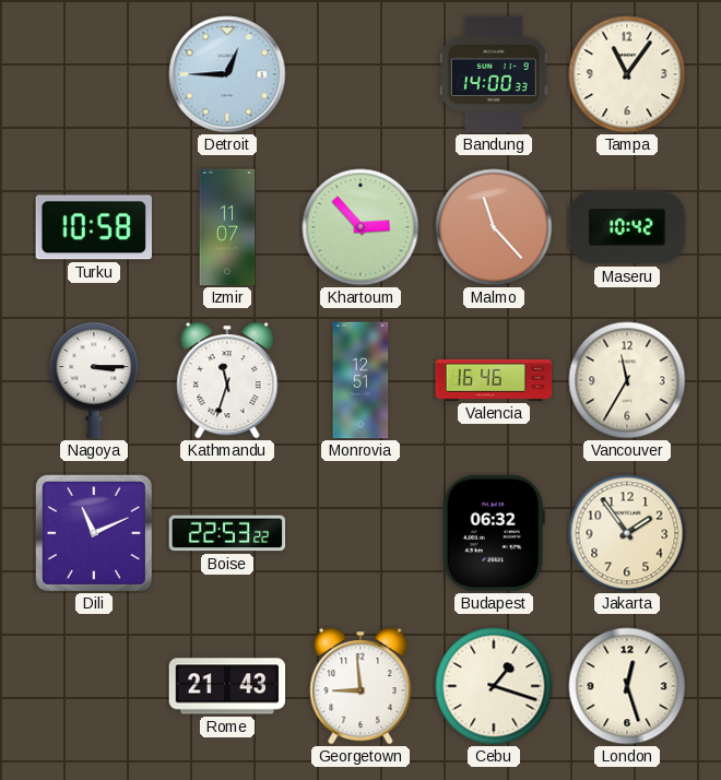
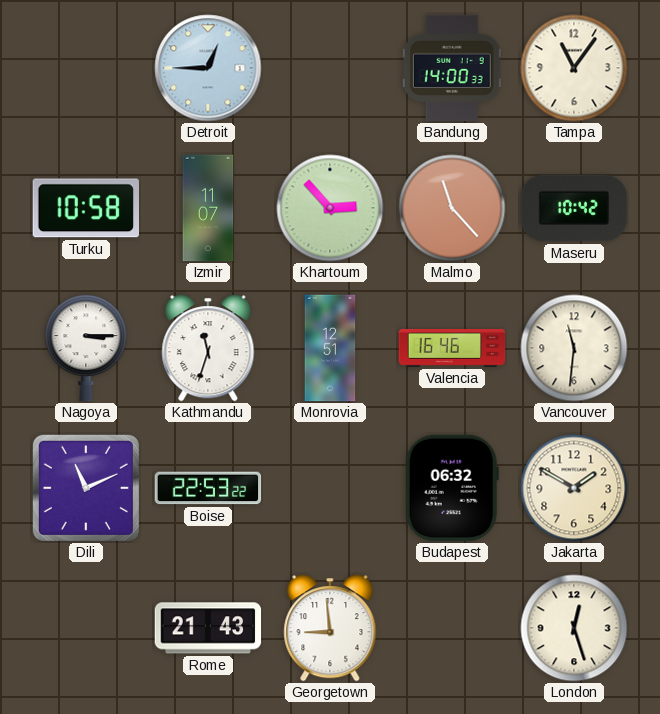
Vancouver: 11:35 -> 11:31
Jakarta: 1:54 -> 1:50
Cebu: 1:18 -> none
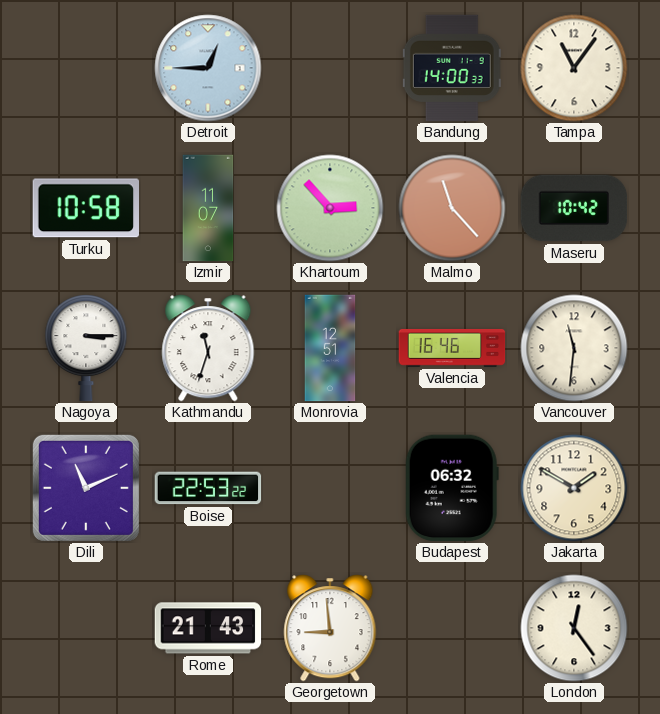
London: 12:27 -> 12:24
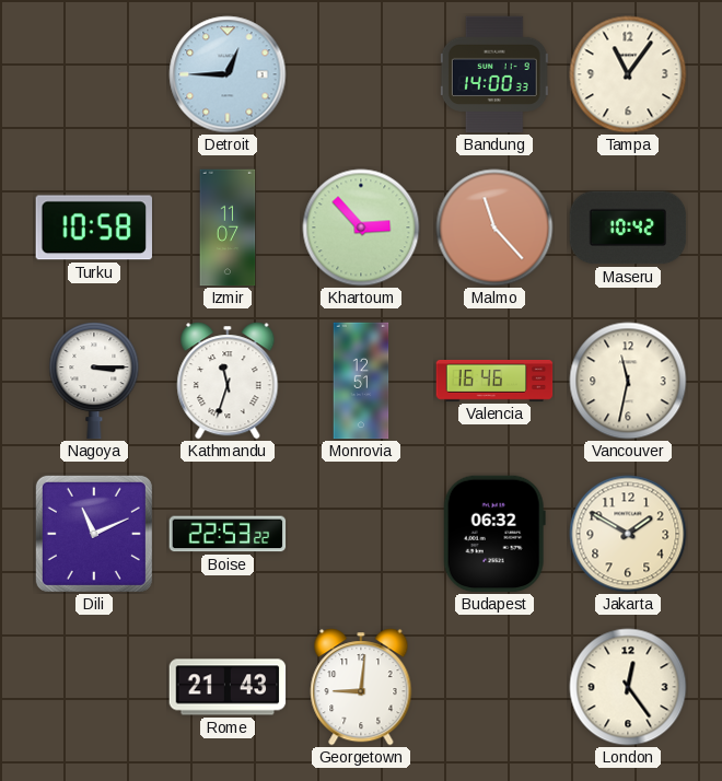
Vancouver: 11:31 -> 11:32
Georgetown: 8:59 -> 9:01
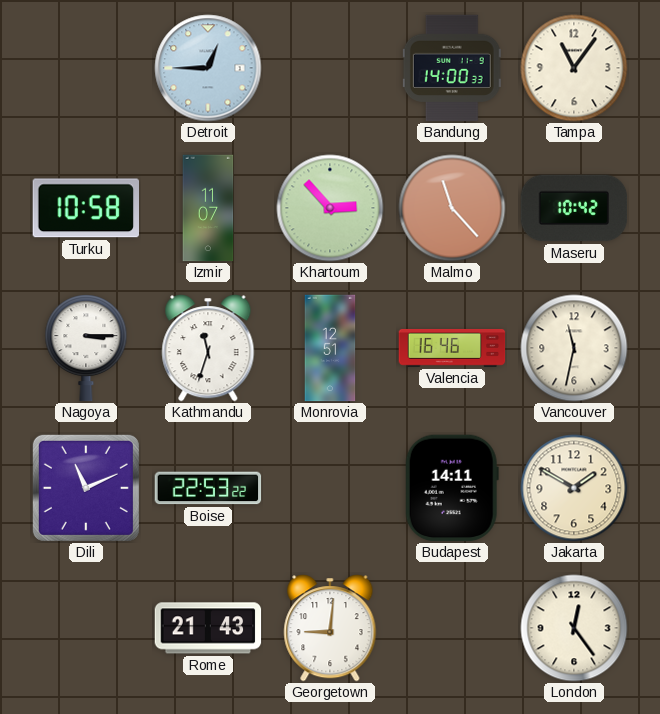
Budapest: 06:32 -> 14:11
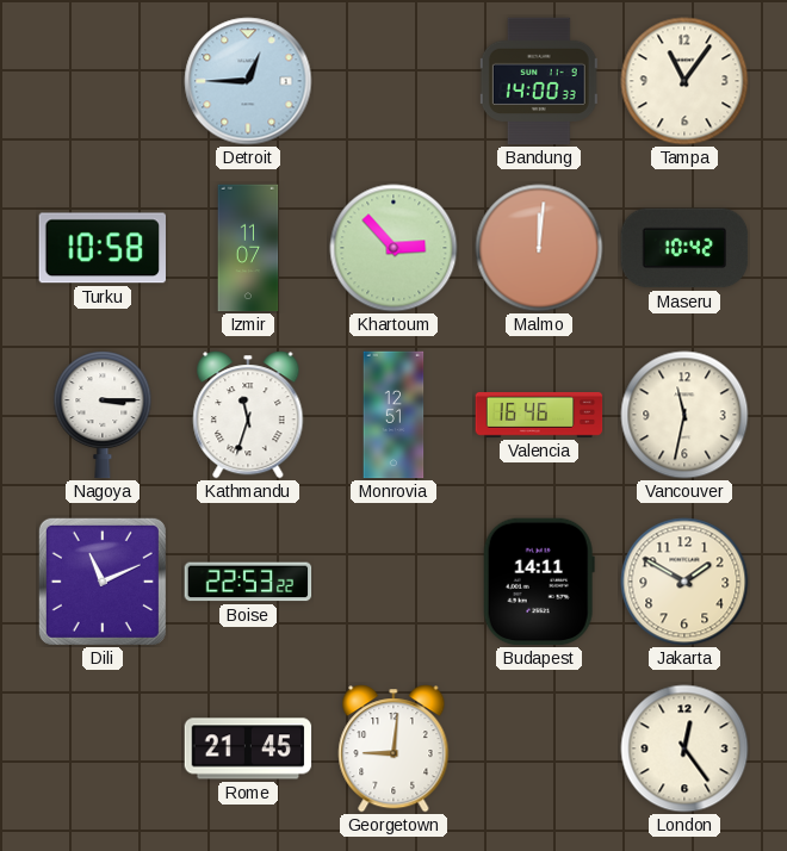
Malmo: 11:23 -> 12:01
Rome: 21:43 -> 21:45
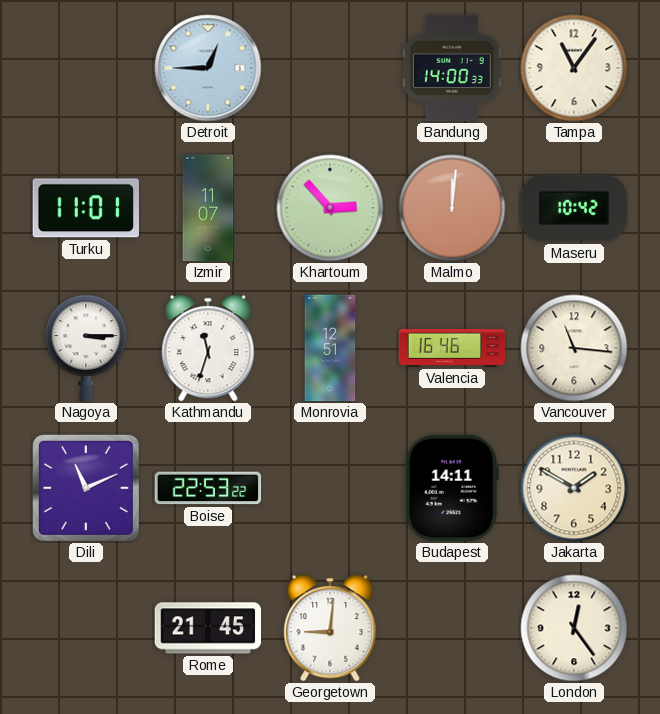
Turku: 10:58 -> 11:01
Vancouver: 11:32 -> 11:16
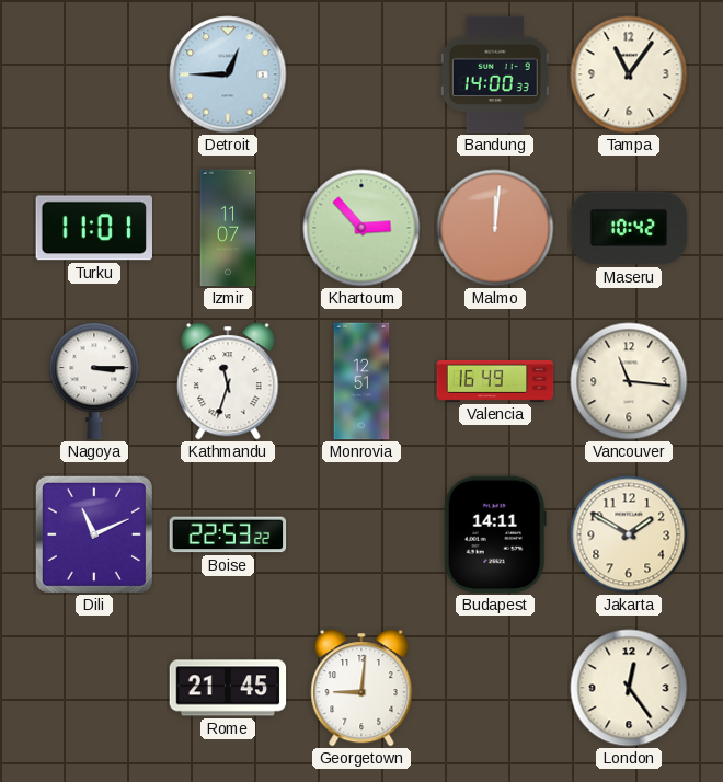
Valencia: 16:46 -> 16:49
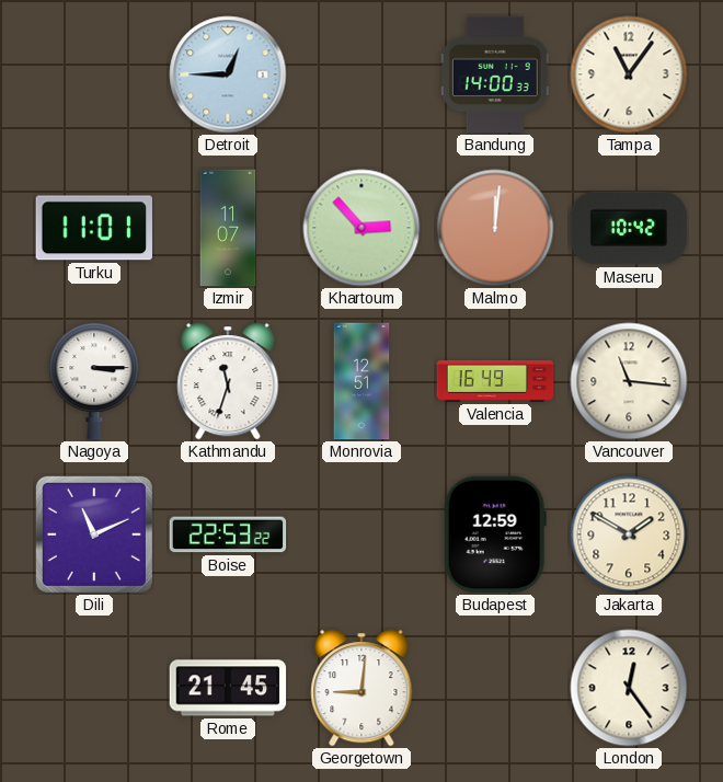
Budapest: 14:11 -> 12:59
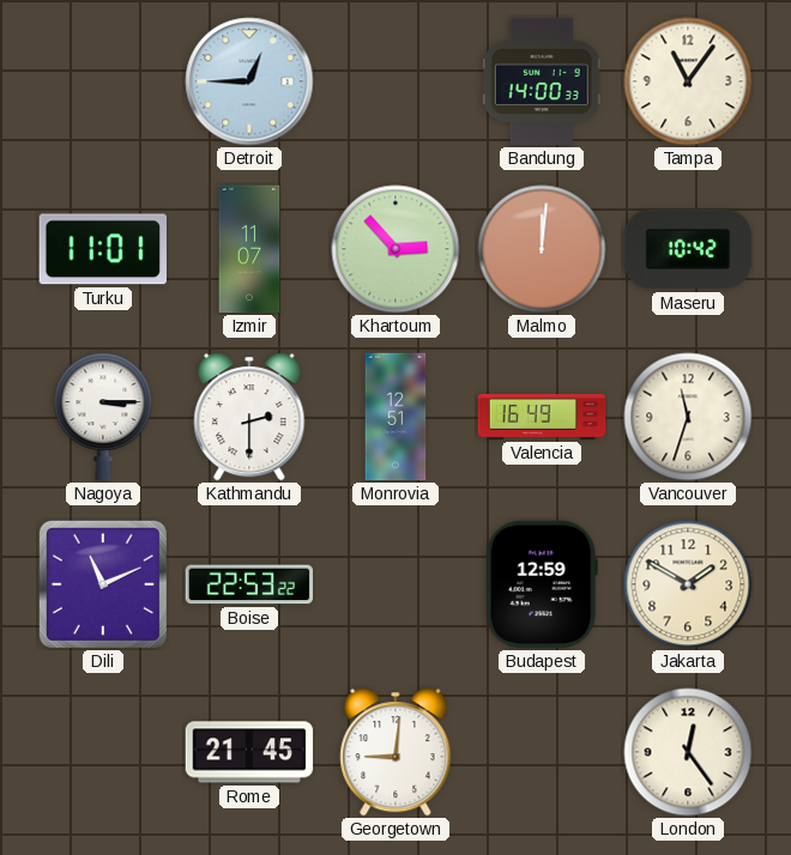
Kathmandu: 11:33 -> 2:30
Vancouver: 11:16 -> 11:33
